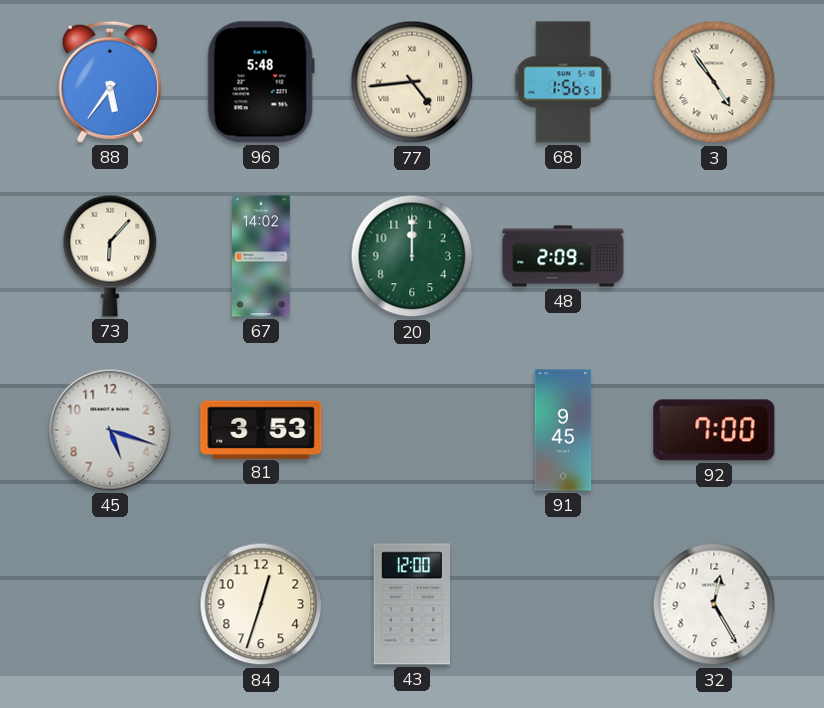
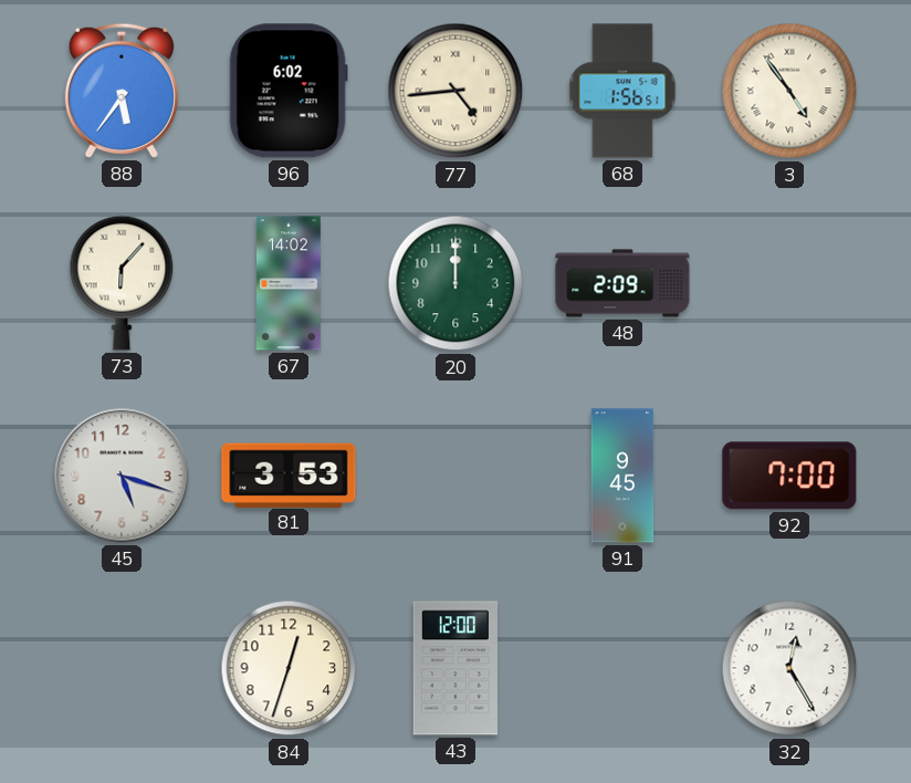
96: 5:48 -> 6:02
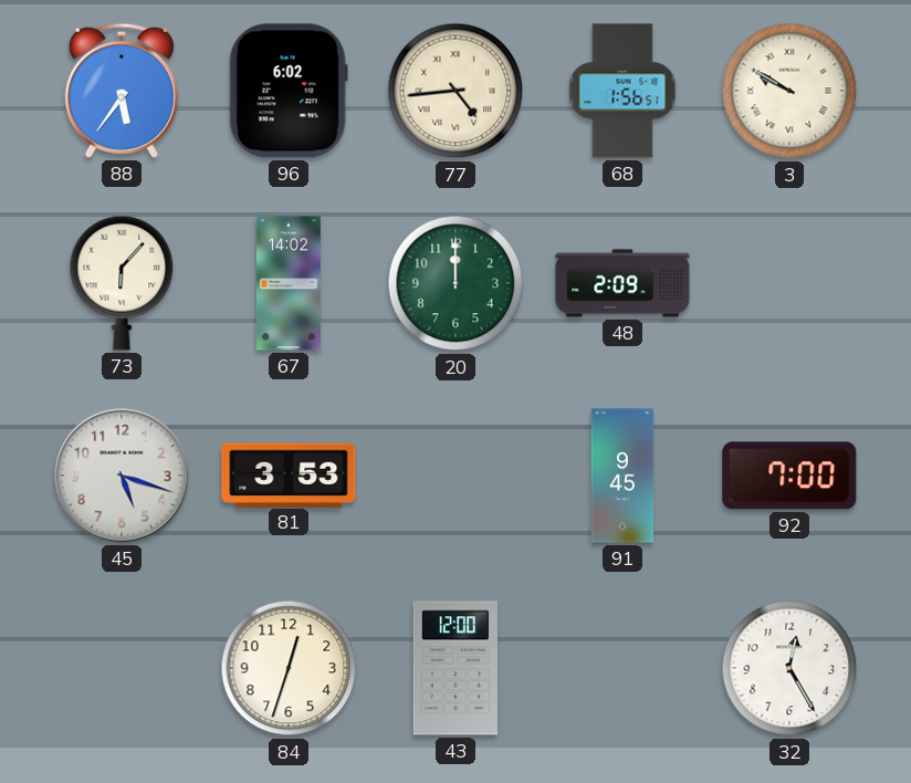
3: 4:54 -> 9:50
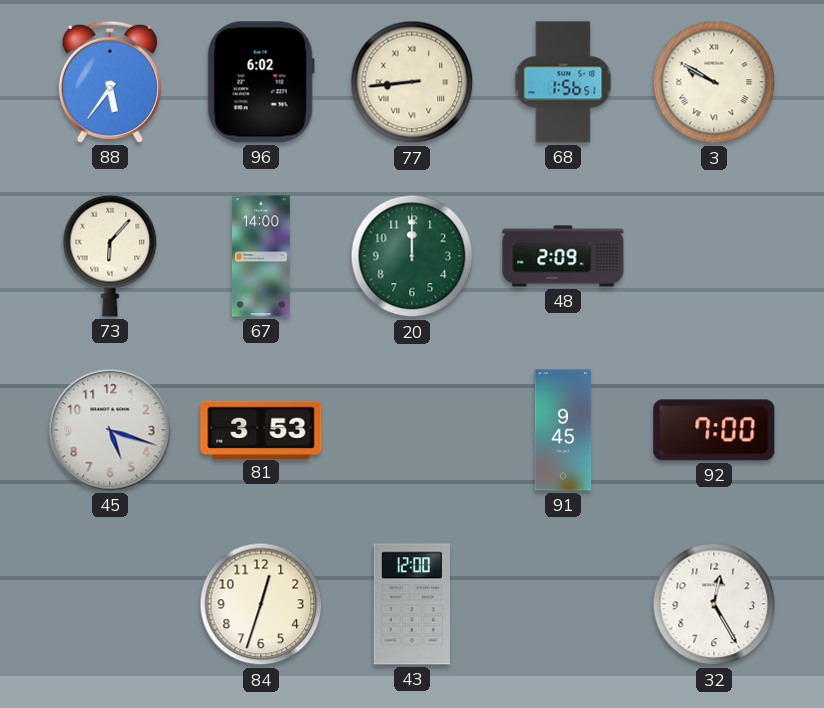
77: 4:44 -> 8:44
67: 14:02 -> 14:00
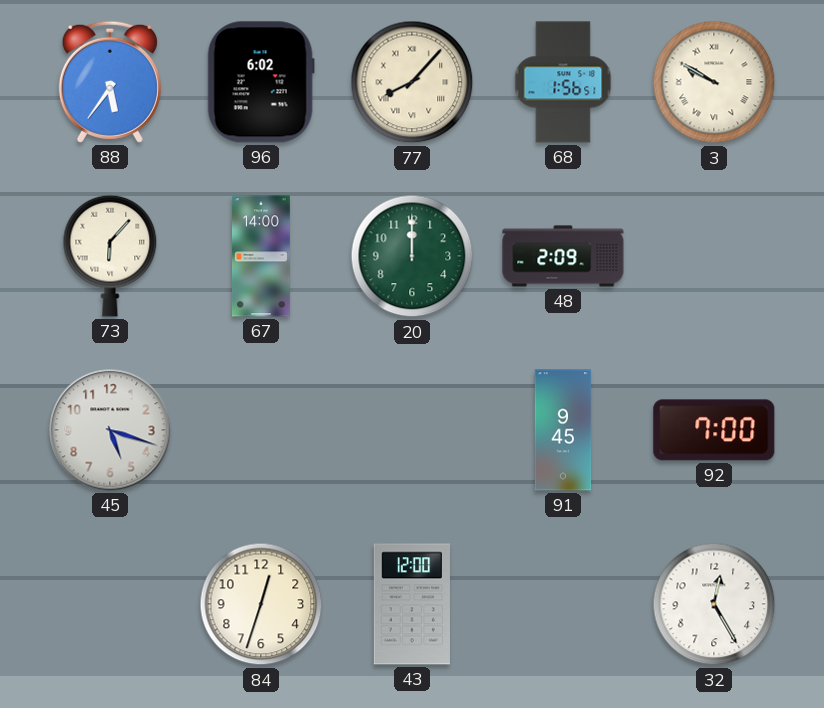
77: 8:44 -> 8:07
81: 3:53 -> none
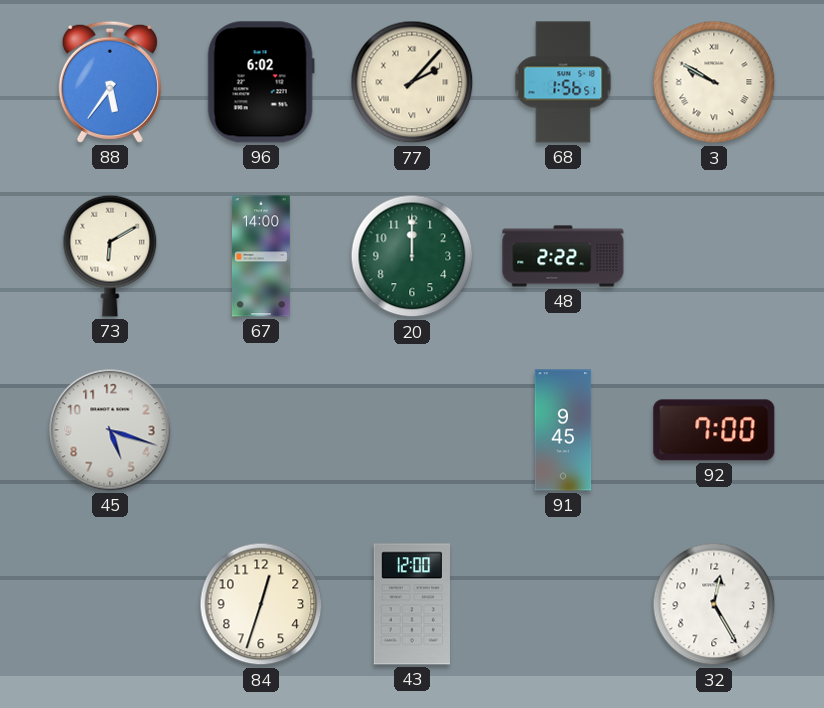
77: 8:07 -> 2:07
73: 6:07 -> 6:10
48: 2:09 -> 2:22
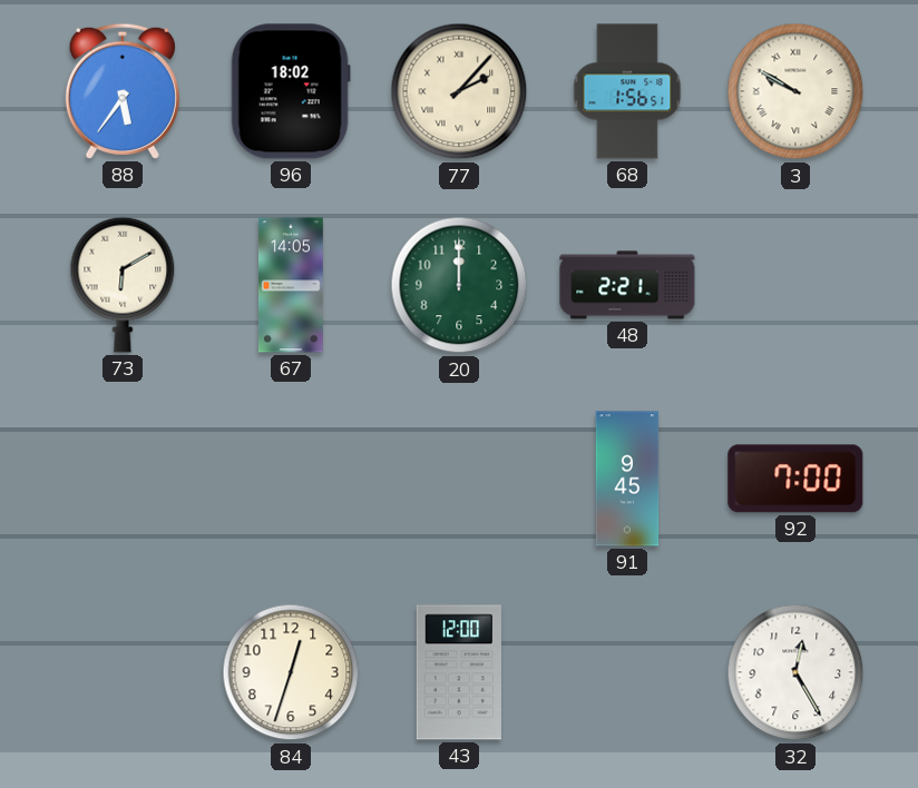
96: 6:02 -> 18:02
67: 14:00 -> 14:05
48: 2:22 -> 2:21
45: 5:18 -> none
